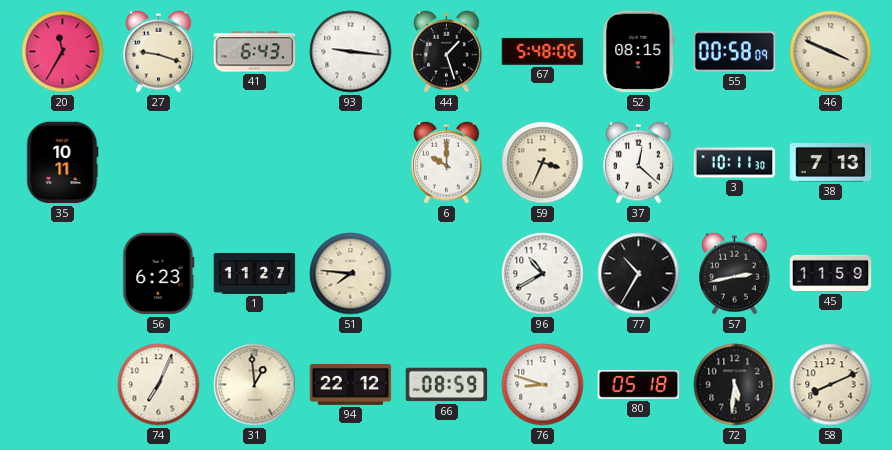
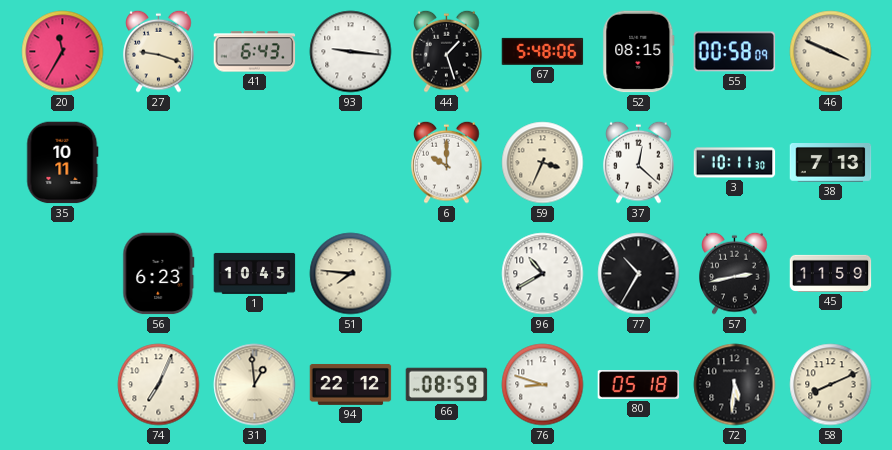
1: 11:27 -> 10:45
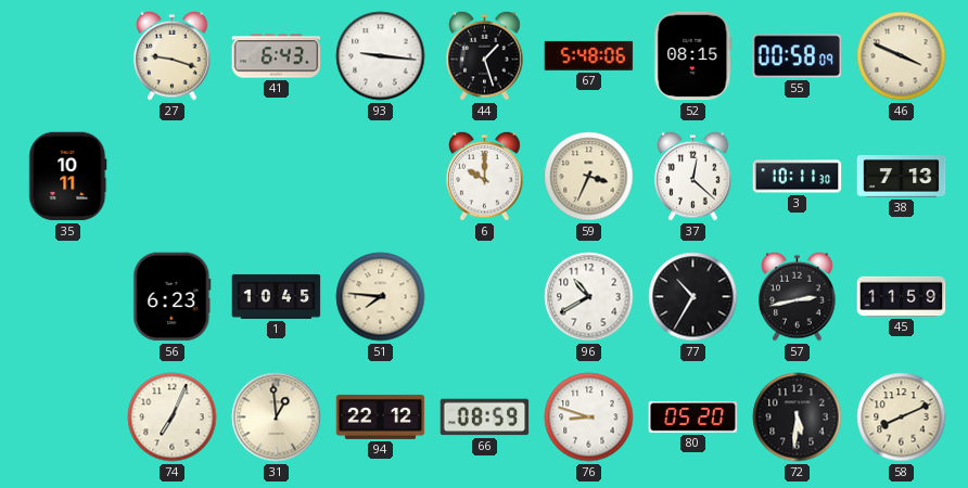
20: 11:35 -> none
80: 05:18 -> 05:20
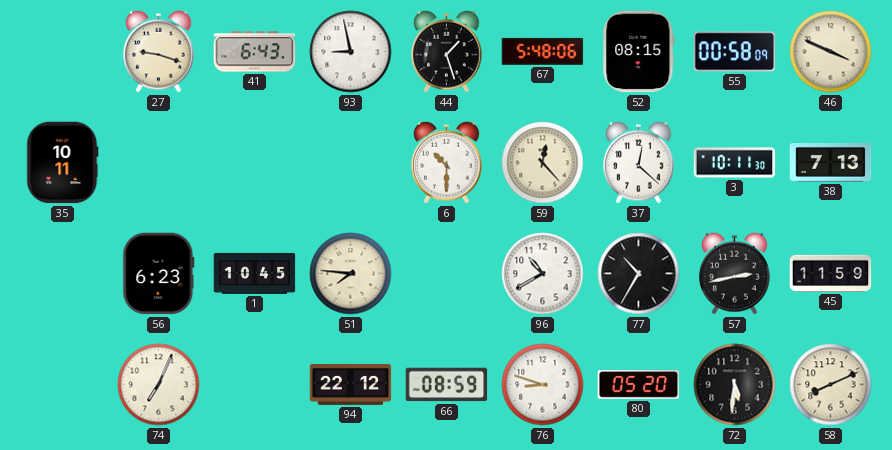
93: 9:16 -> 8:58
6: 10:00 -> 10:30
59: 3:34 -> 12:23
31: 12:59 -> none
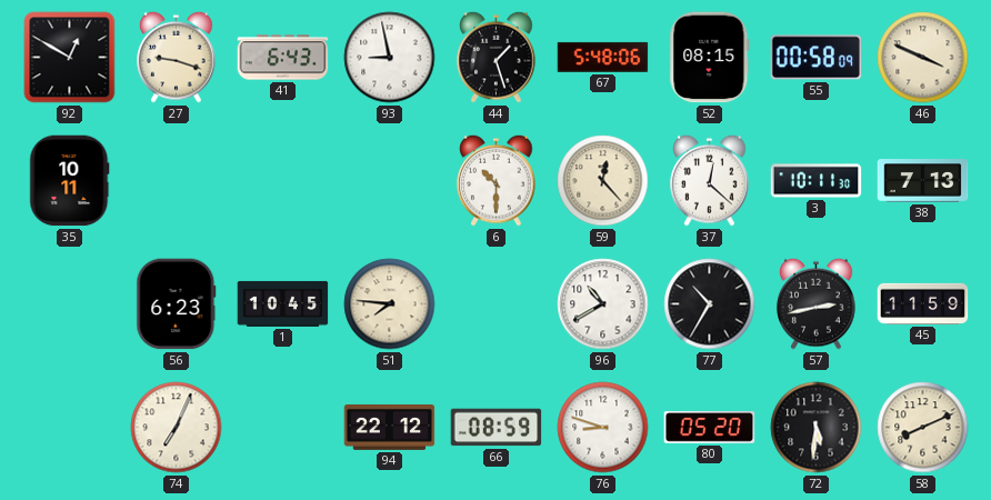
92: none -> 12:50
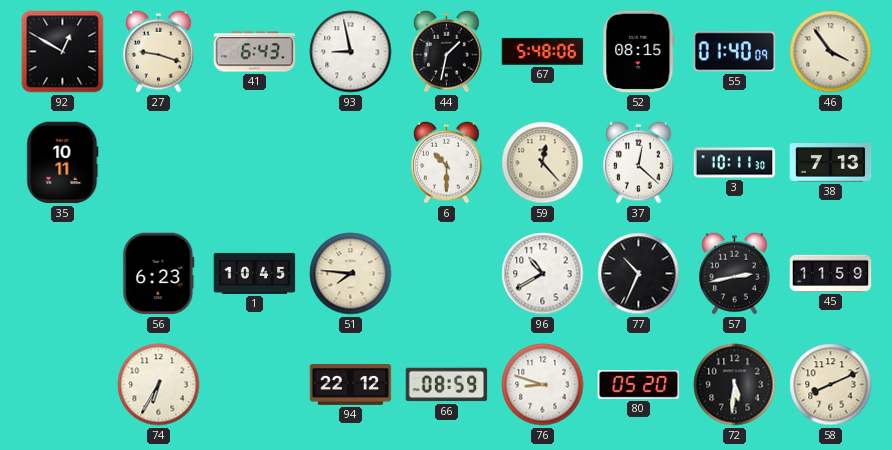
44: 1:27 -> 1:32
55: 00:58 -> 01:40
46: 3:49 -> 3:54
77: 10:35 -> 10:34
74: 7:04 -> 6:35
